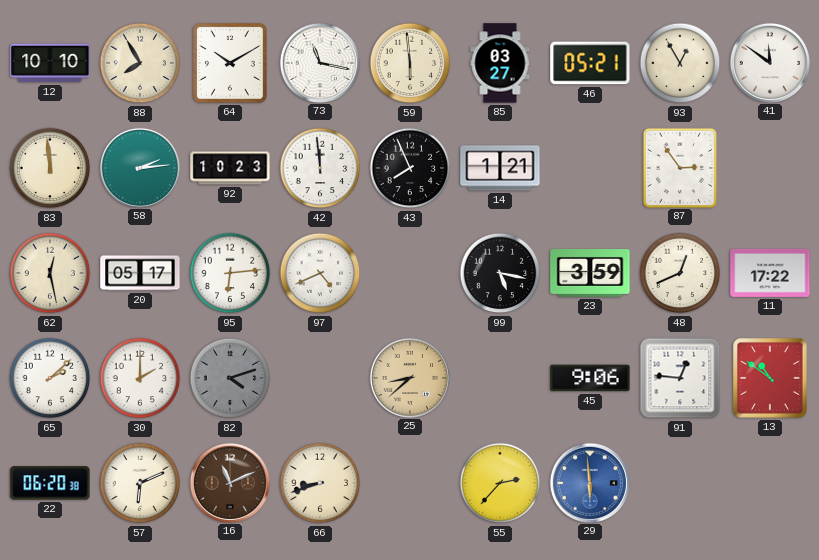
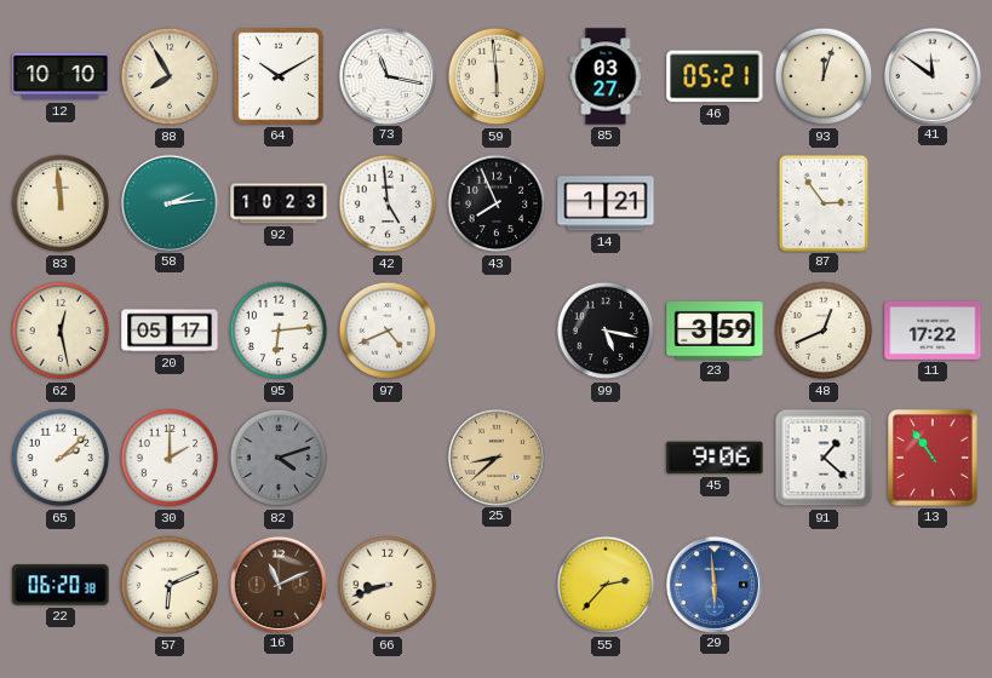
93: 12:55 -> 12:03
42: 11:59 -> 4:59
91: 12:46 -> 1:22
13: 10:51 -> 10:54
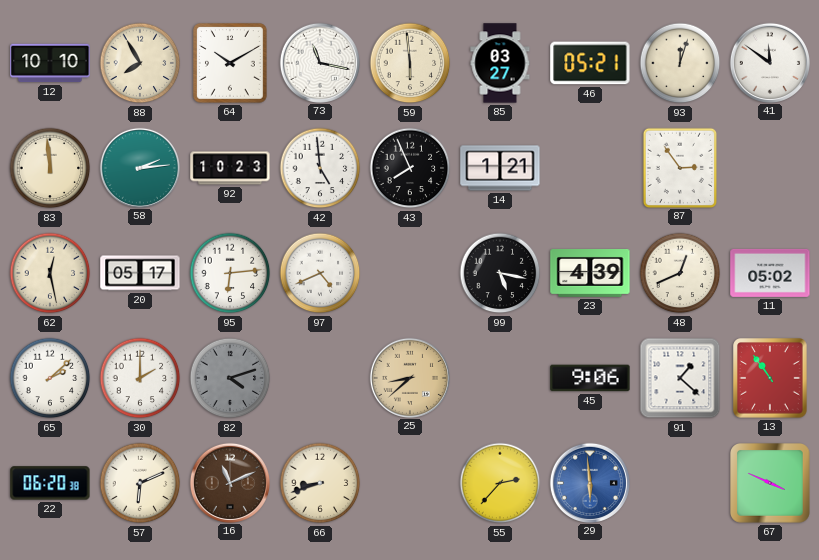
23: 3:59 -> 4:39
11: 17:22 -> 05:02
67: none -> 3:49
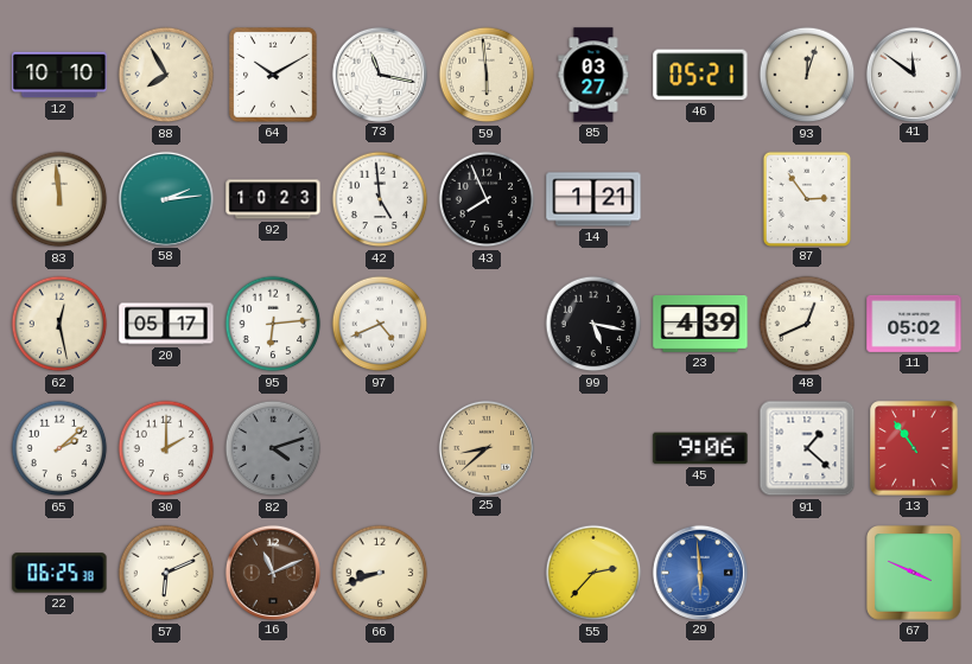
22: 06:20 -> 06:25
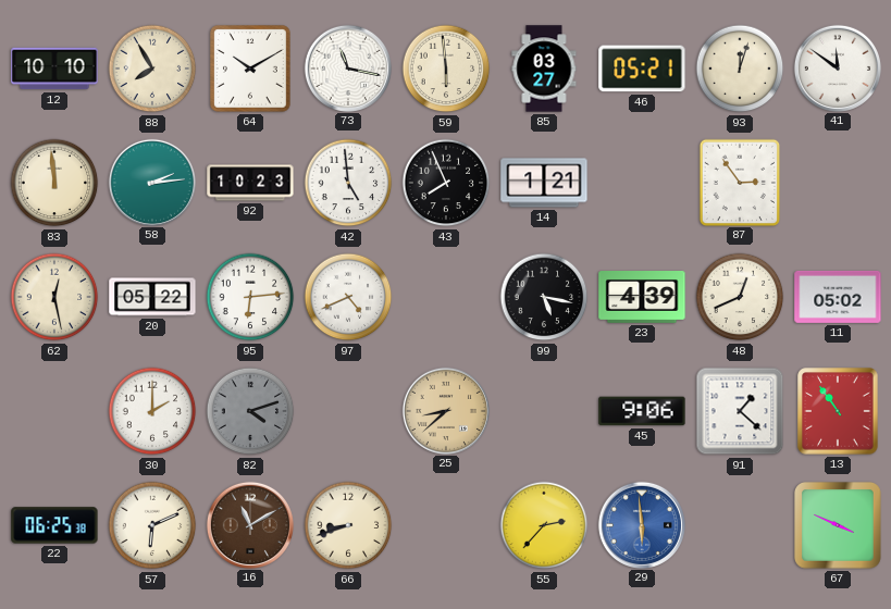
20: 05:17 -> 05:22
65: 2:08 -> none
16: 11:11 -> 11:10
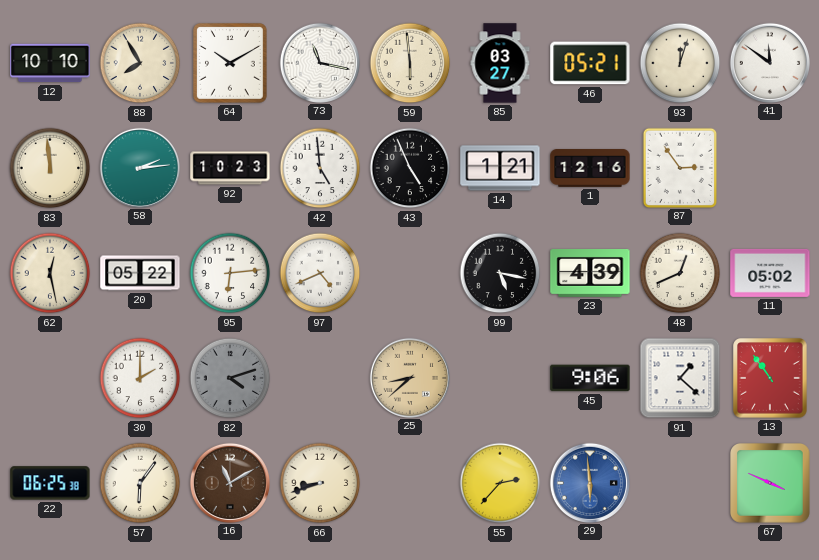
43: 7:56 -> 4:56
1: none -> 12:16
57: 6:11 -> 6:06
